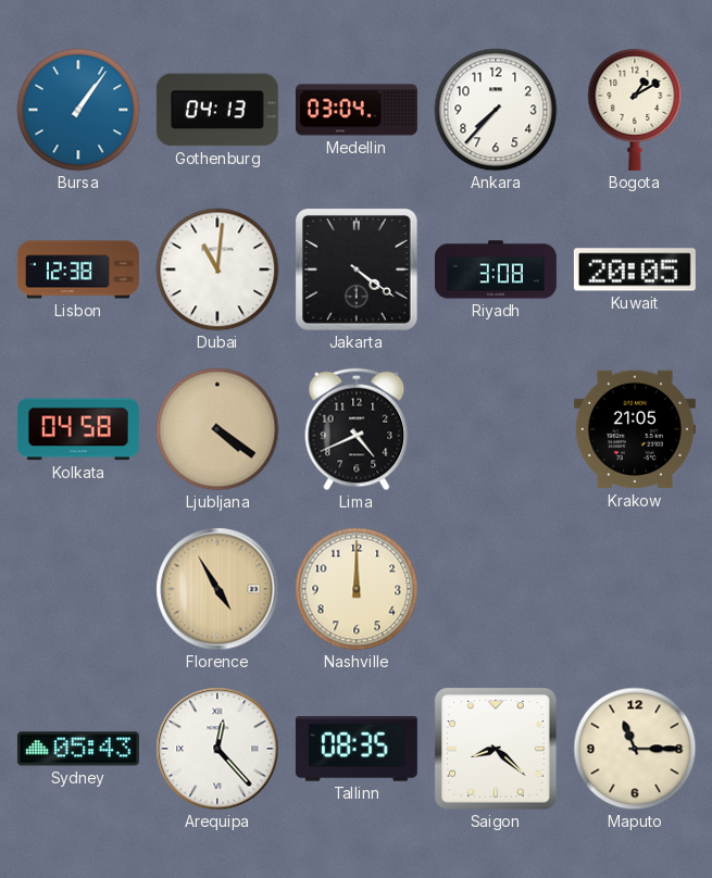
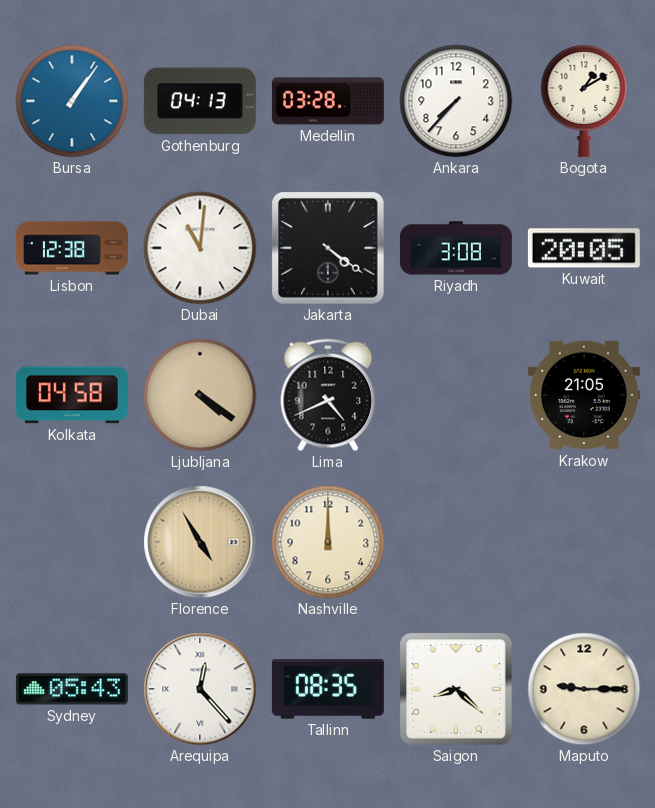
Medellin: 03:04 -> 03:28
Maputo: 11:15 -> 9:15
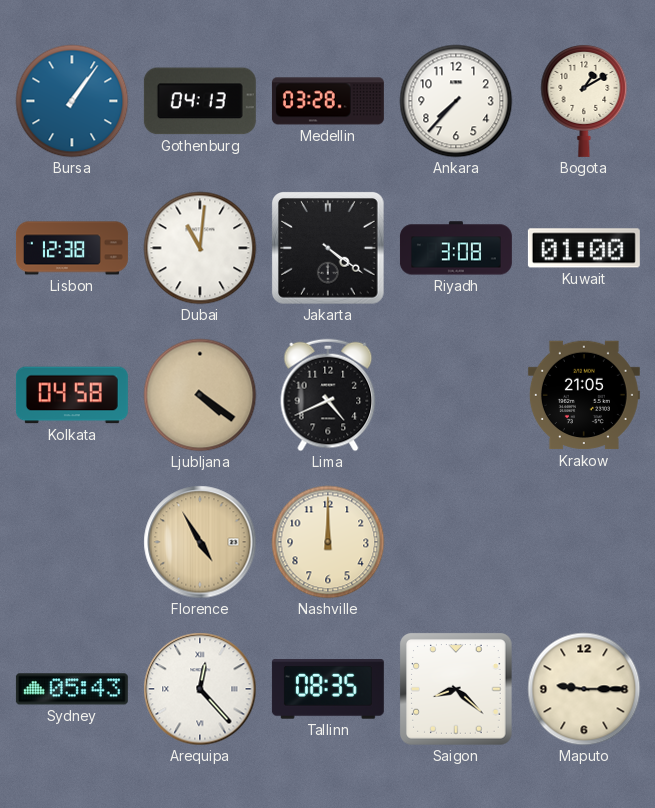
Kuwait: 20:05 -> 01:00
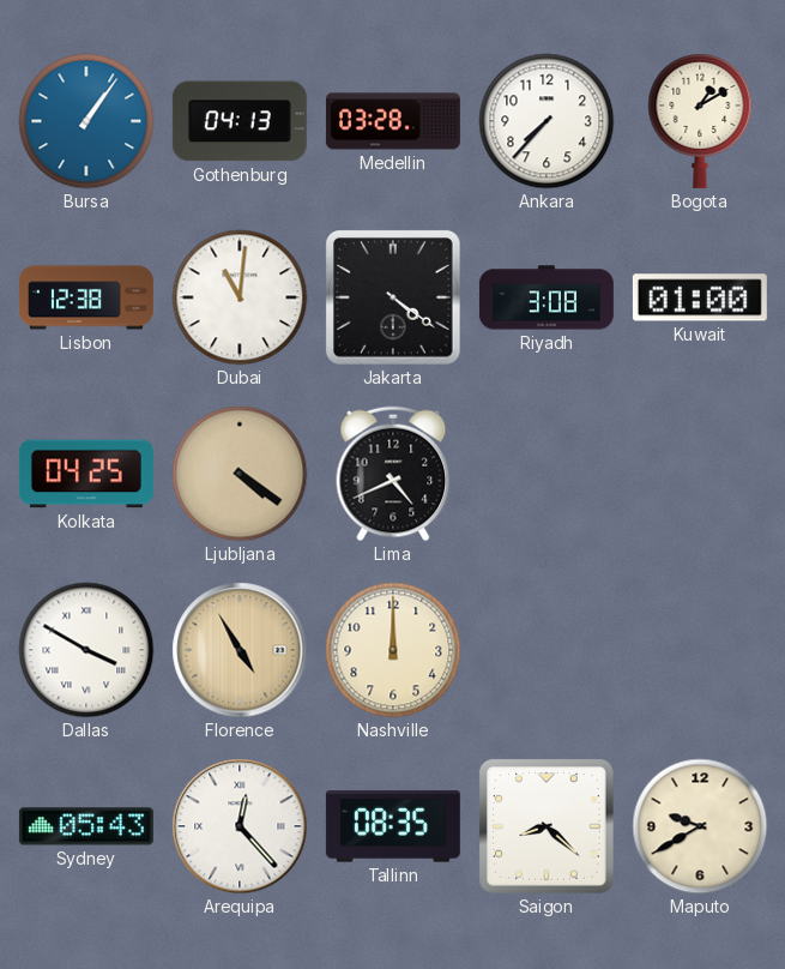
Kolkata: 04:58 -> 04:25
Krakow: 21:05 -> none
Dallas: none -> 3:50
Maputo: 9:15 -> 9:40
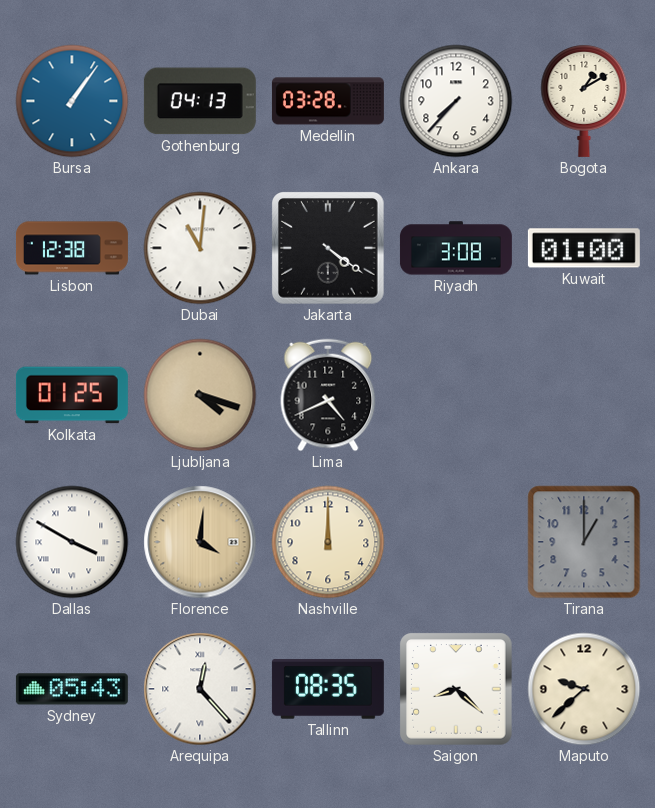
Kolkata: 04:25 -> 01:25
Ljubljana: 4:21 -> 4:18
Florence: 4:55 -> 4:01
Tirana: none -> 1:00
Maputo: 9:40 -> 9:38
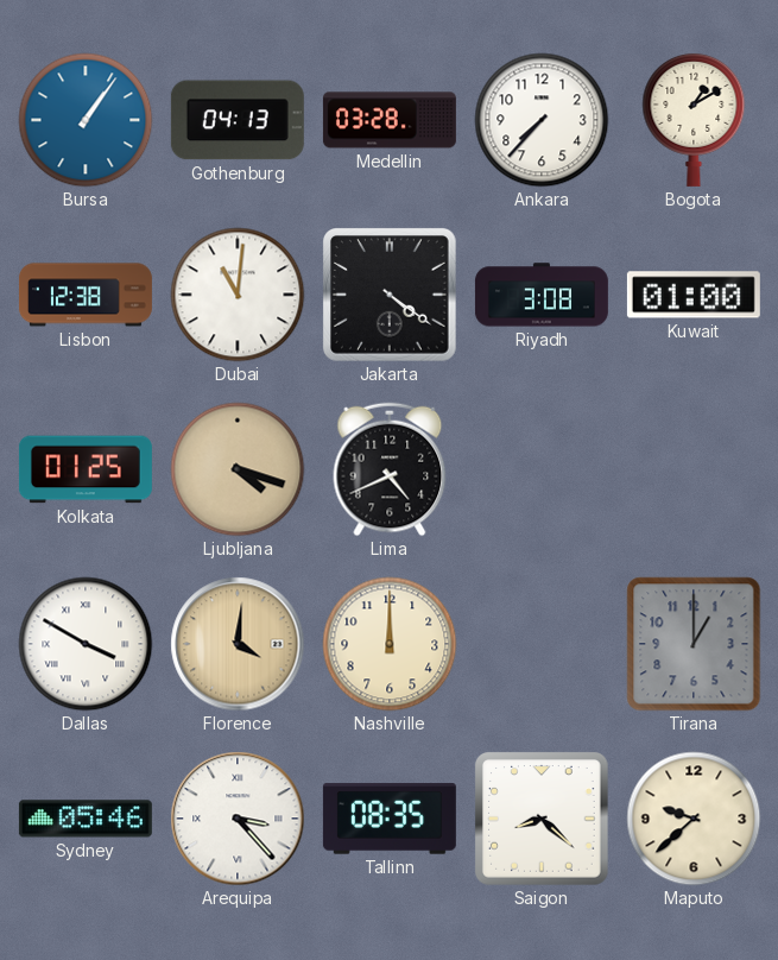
Sydney: 05:43 -> 05:46
Arequipa: 12:23 -> 3:23
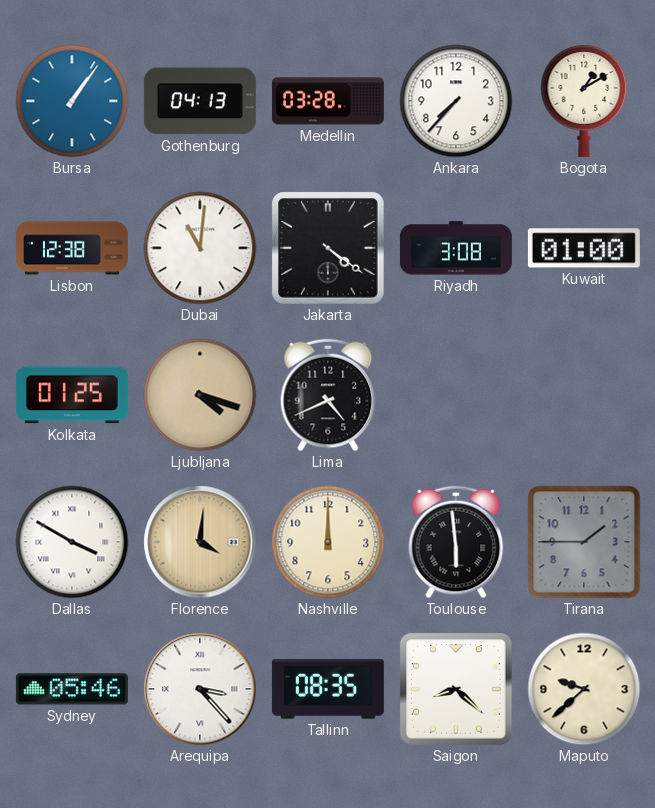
Toulouse: none -> 5:59
Tirana: 1:00 -> 1:45
